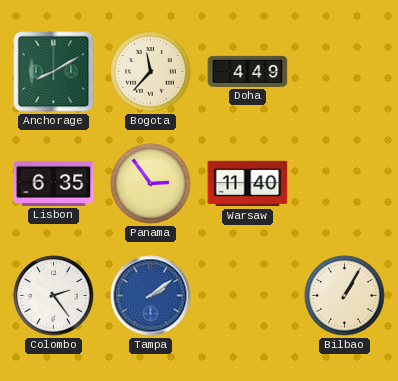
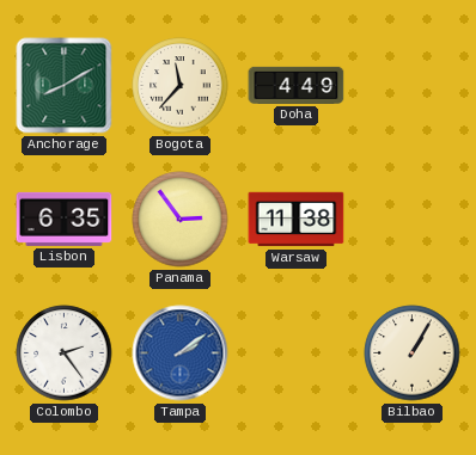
Warsaw: 11:40 -> 11:38
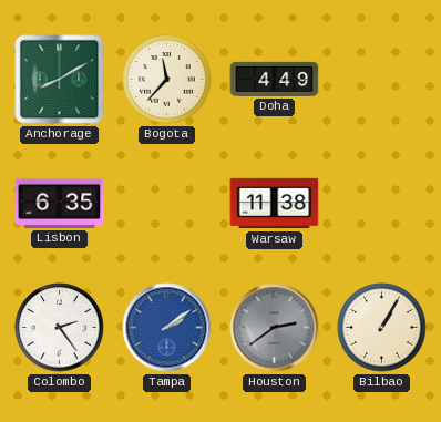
Panama: 2:54 -> none
Houston: none -> 2:39
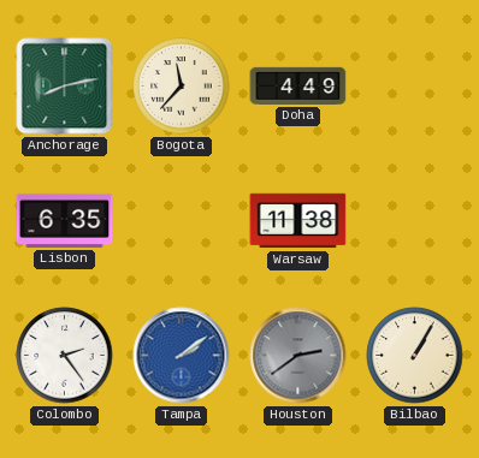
Anchorage: 8:10 -> 8:13
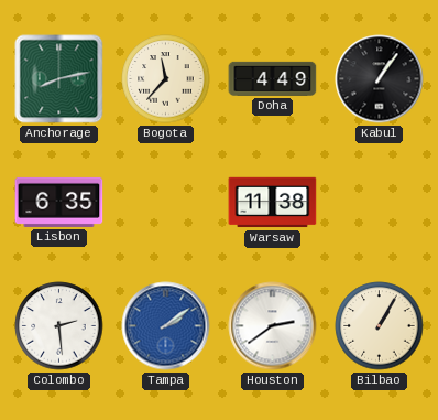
Kabul: none -> 1:06
Colombo: 2:24 -> 2:29
Houston dial: grey -> white
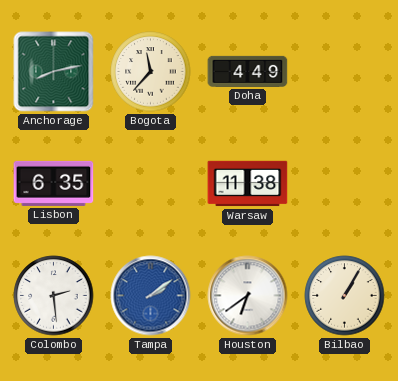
Kabul: 1:06 -> none
Houston: 2:39 -> 6:39
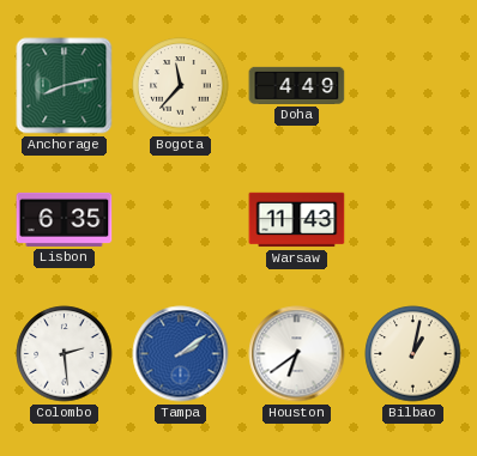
Warsaw: 11:38 -> 11:43
Bilbao: 1:05 -> 1:02
